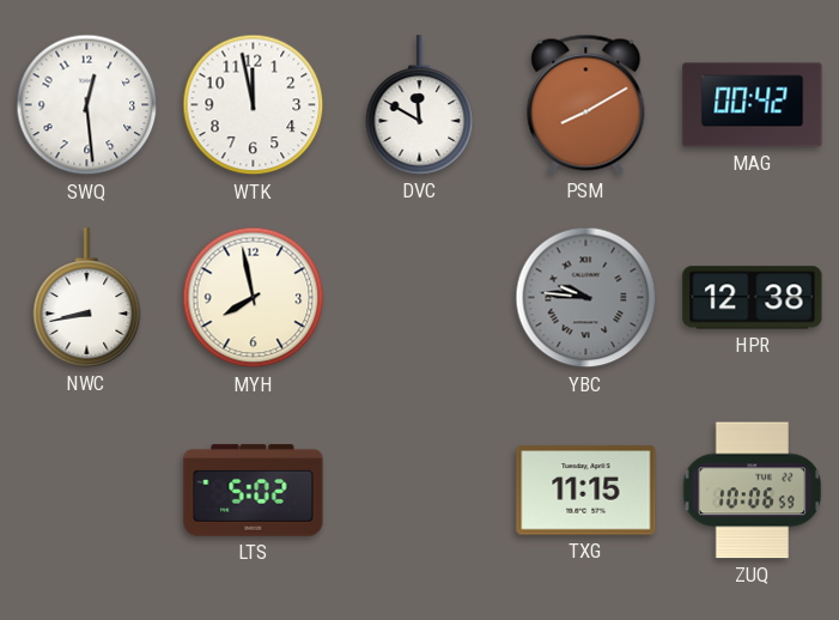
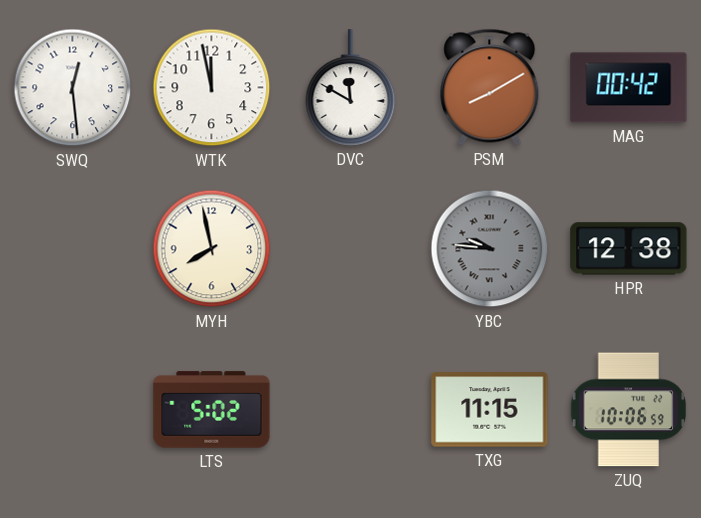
NWC: 8:43 -> none
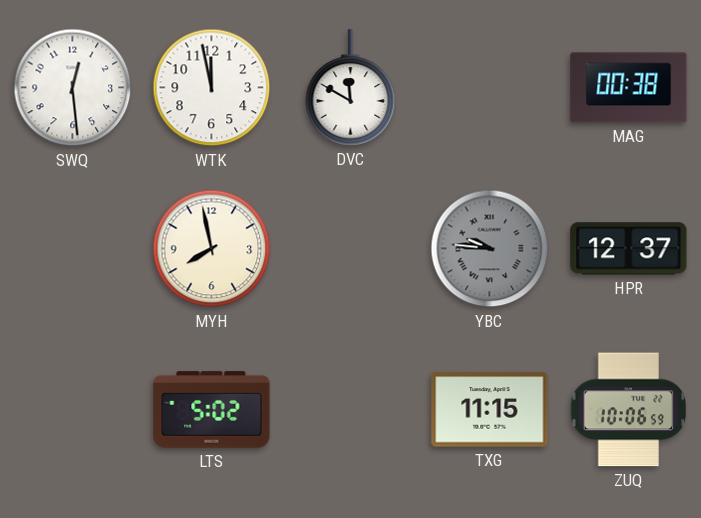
PSM: 8:10 -> none
MAG: 00:42 -> 00:38
HPR: 12:38 -> 12:37
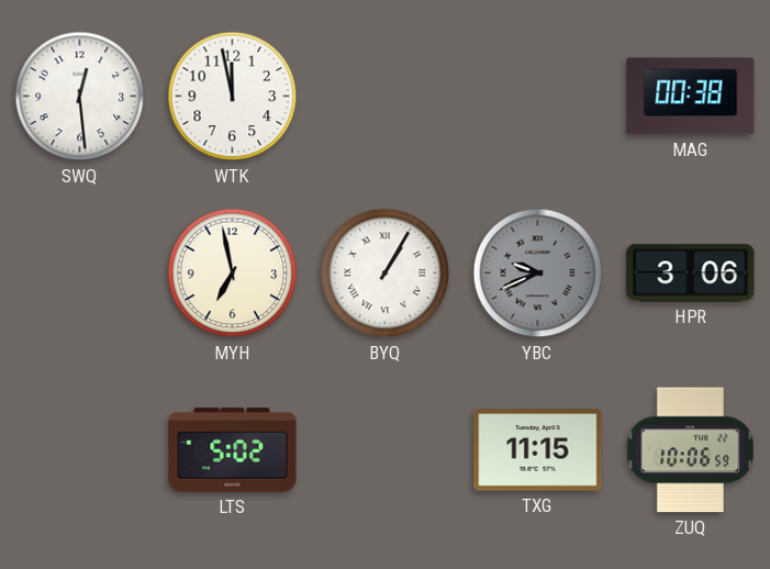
DVC: 11:50 -> none
MYH: 7:58 -> 6:58
BYQ: none -> 1:05
YBC: 9:46 -> 9:41
HPR: 12:37 -> 3:06
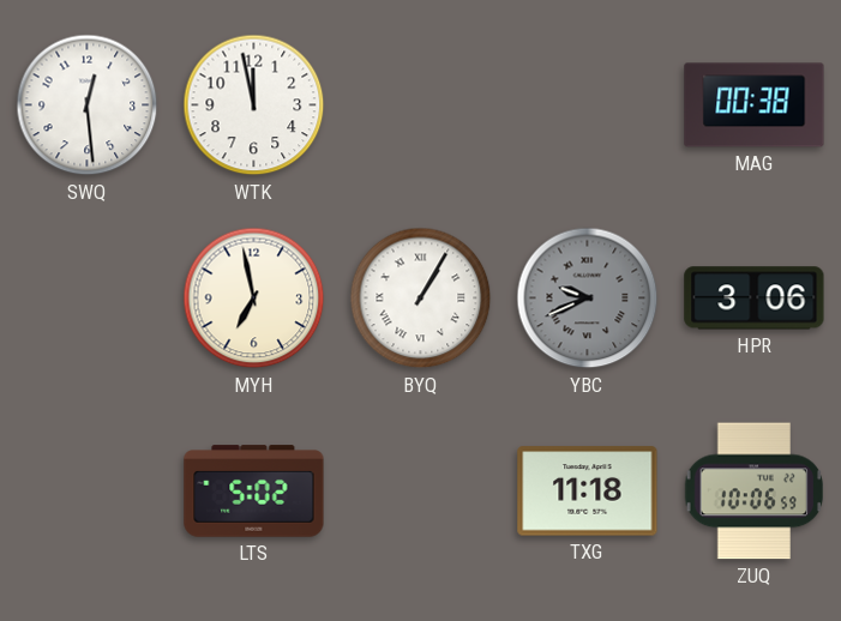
TXG: 11:15 -> 11:18
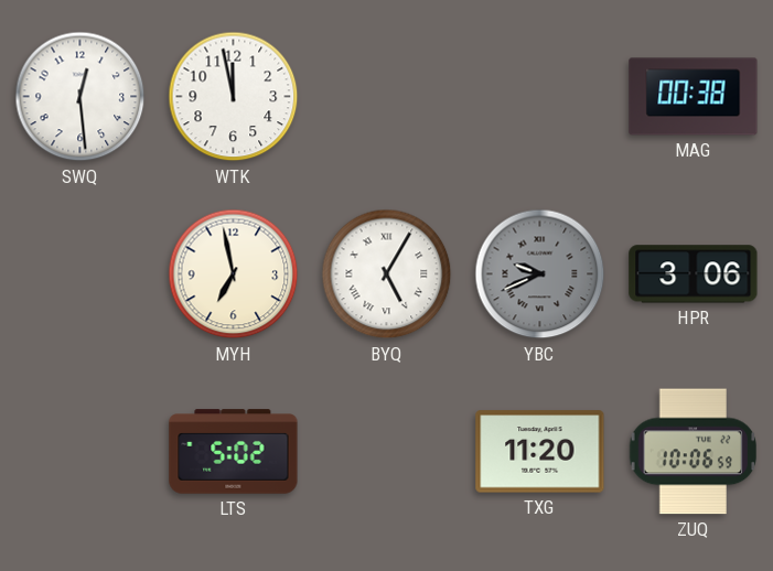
BYQ: 1:05 -> 5:05
TXG: 11:18 -> 11:20
